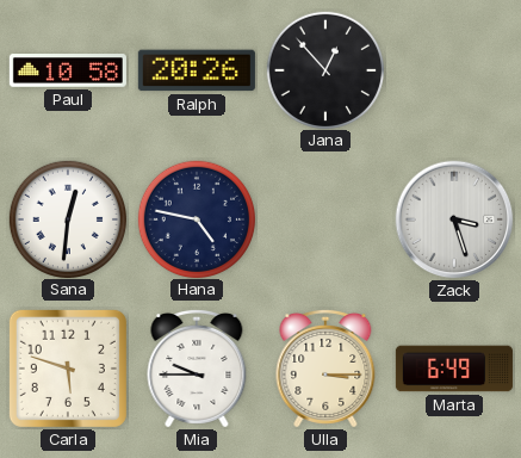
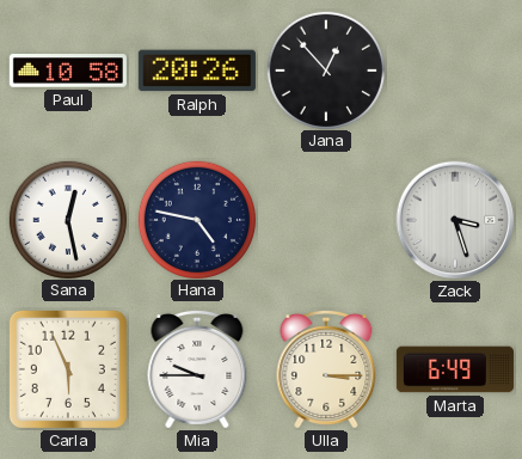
Sana: 12:31 -> 12:28
Carla: 5:48 -> 5:56
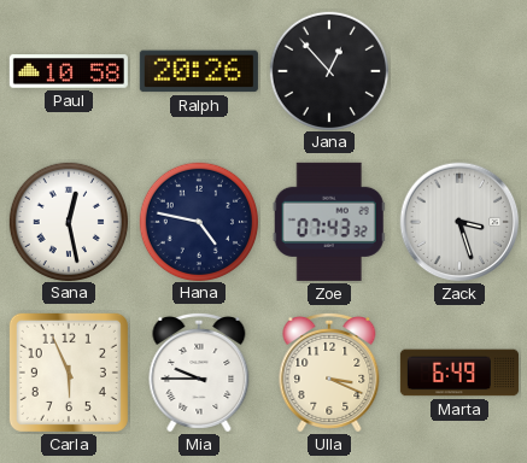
Zoe: none -> 07:43
Ulla: 3:15 -> 3:19
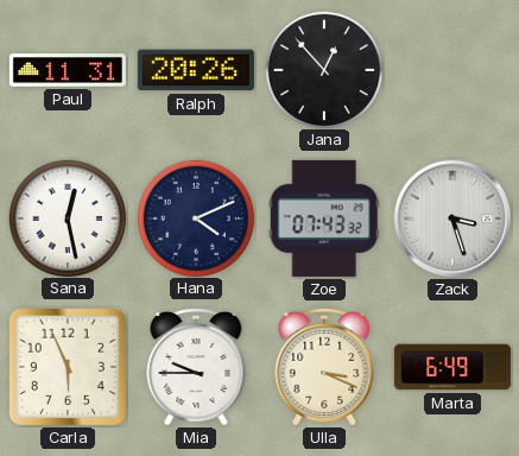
Paul: 10:58 -> 11:31
Hana: 4:47 -> 4:11
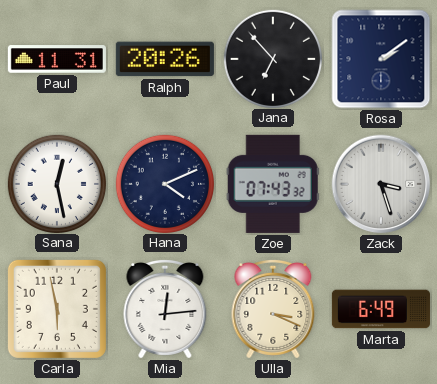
Jana: 12:53 -> 6:53
Rosa: none -> 2:09
Carla: 5:56 -> 5:58
Mia: 9:45 -> 12:14
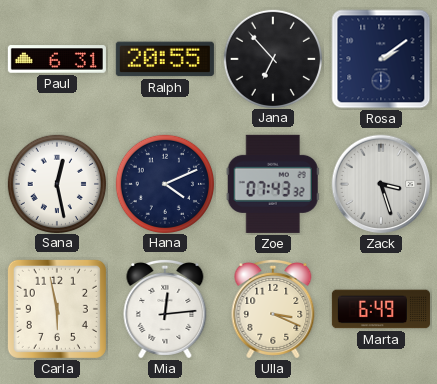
Paul: 11:31 -> 6:31
Ralph: 20:26 -> 20:55
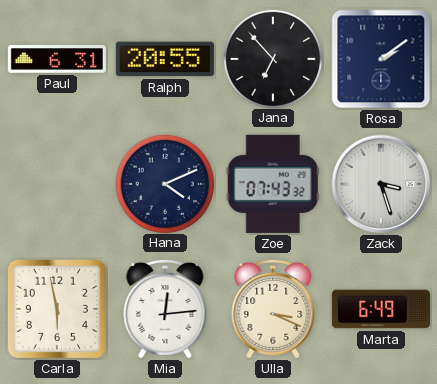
Sana: 12:28 -> none
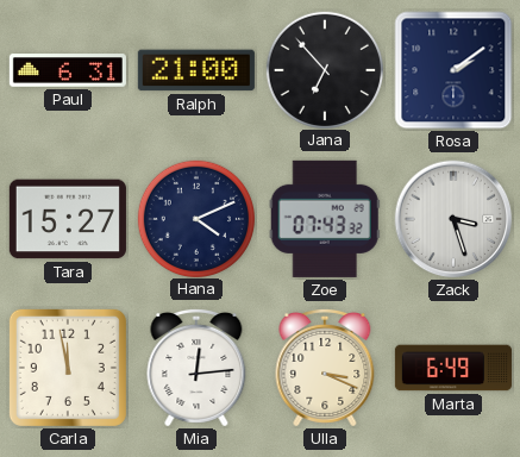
Ralph: 20:55 -> 21:00
Tara: none -> 15:27
Carla: 5:58 -> 11:58
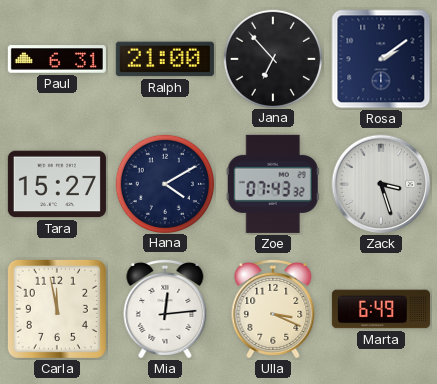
Hana: 4:11 -> 4:10
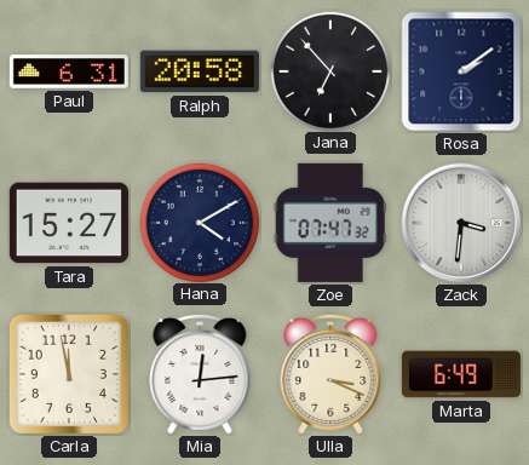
Ralph: 21:00 -> 20:58
Zoe: 07:43 -> 07:47
Zack: 3:27 -> 3:31
